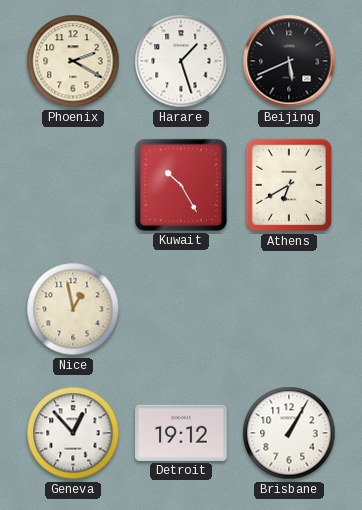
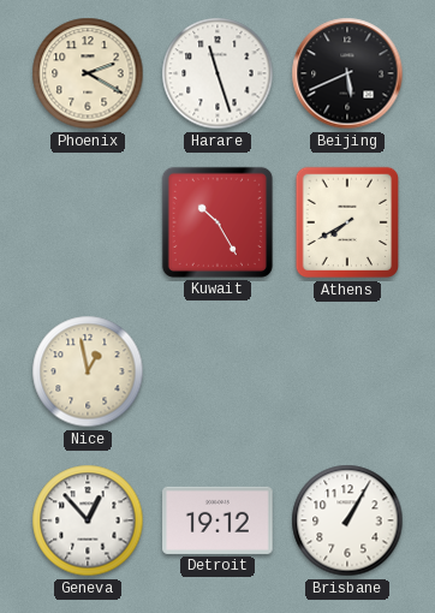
Harare: 1:27 -> 11:27
Athens: 6:40 -> 7:40
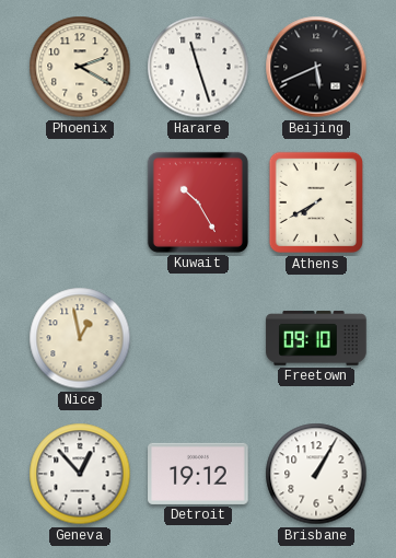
Freetown: none -> 09:10
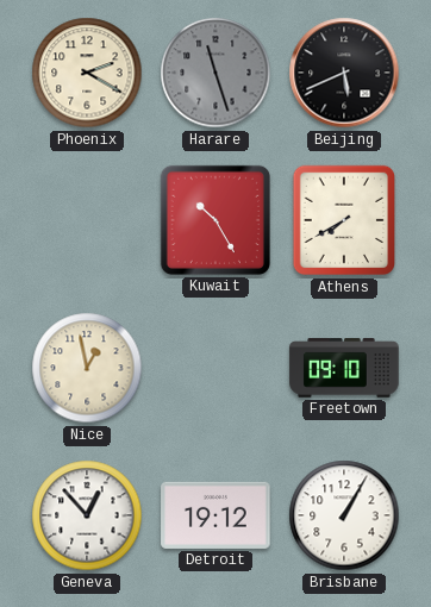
Harare dial: white -> grey
